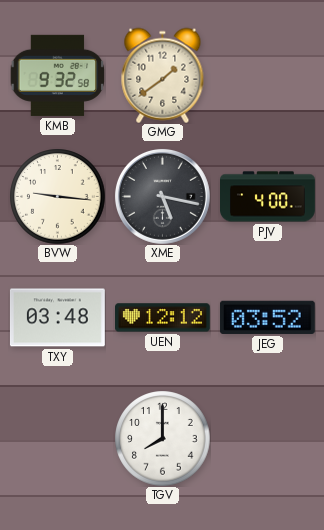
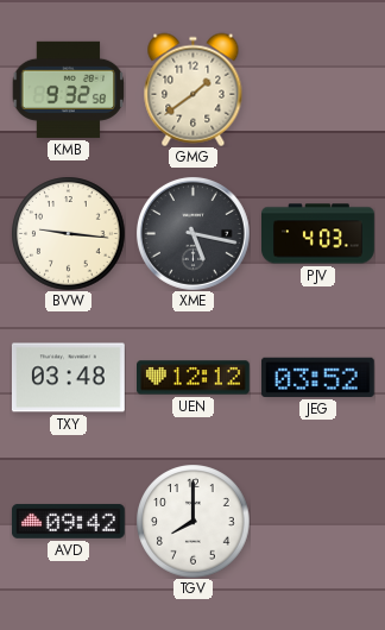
PJV: 4:00 -> 4:03
AVD: none -> 09:42
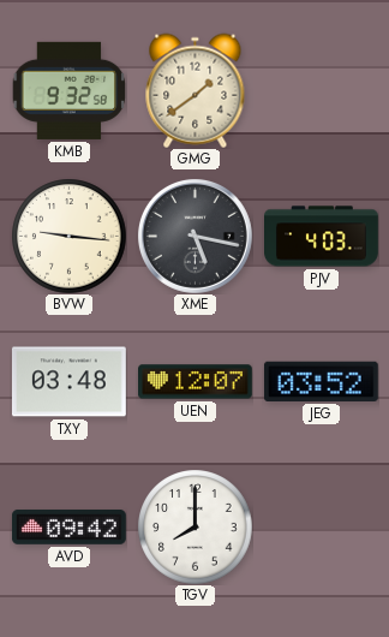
UEN: 12:12 -> 12:07
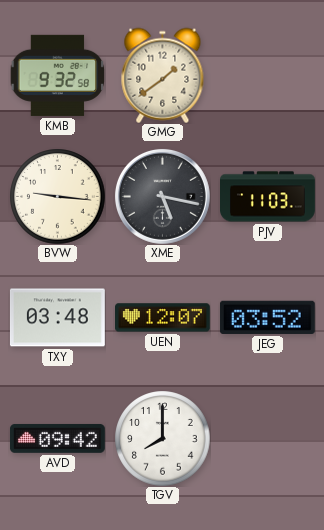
PJV: 4:03 -> 11:03
